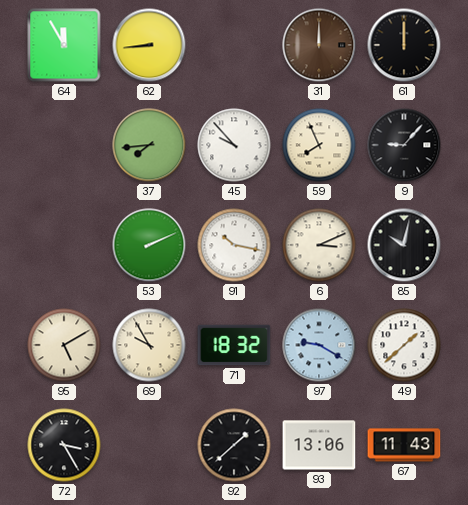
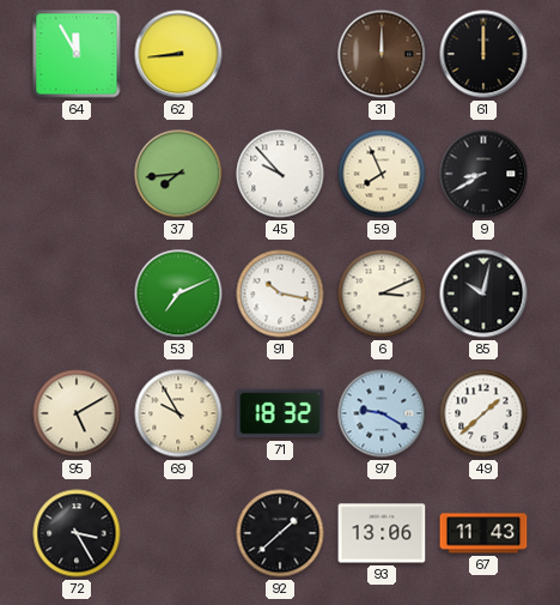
9: 9:07 -> 8:40
53: 2:11 -> 7:11
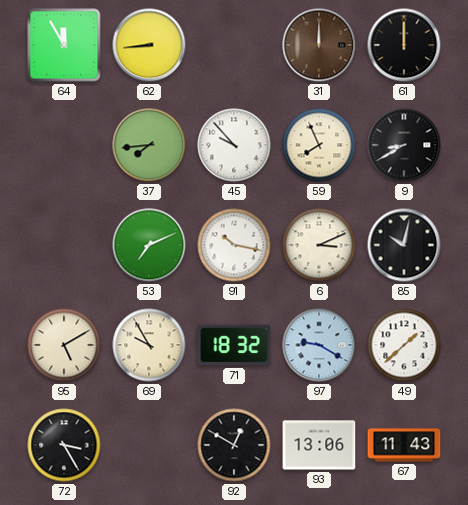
92: 1:38 -> 12:50
